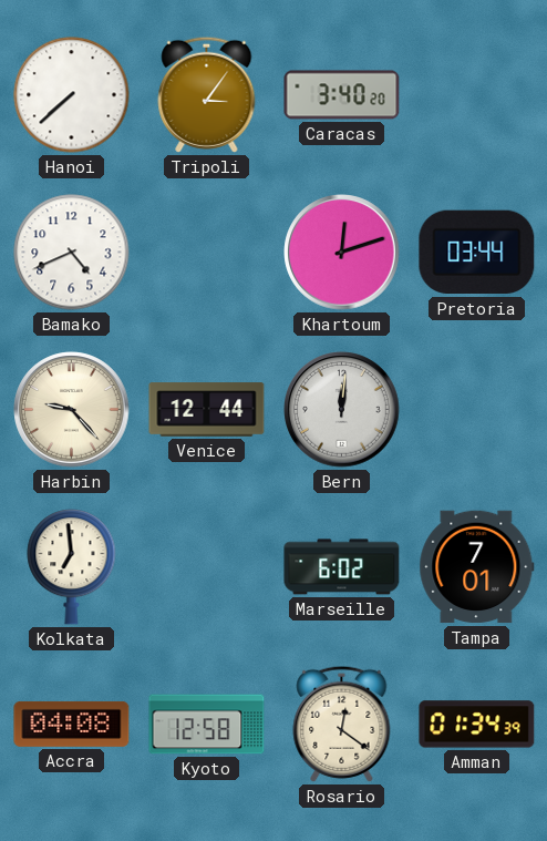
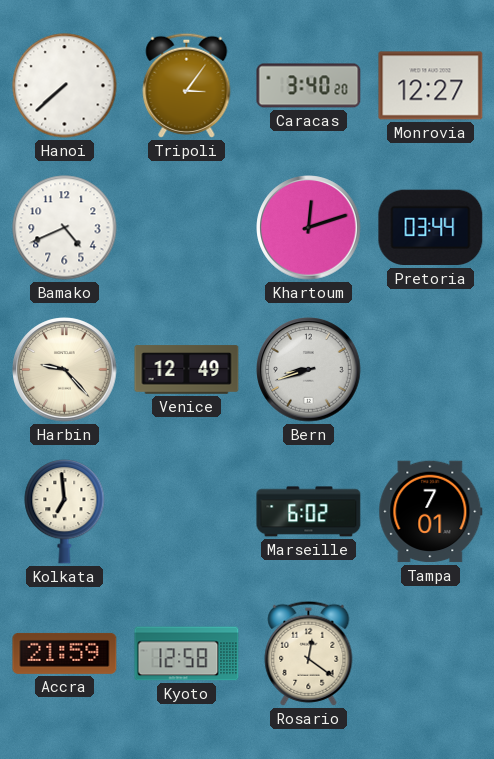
Monrovia: none -> 12:27
Venice: 12:44 -> 12:49
Bern: 12:01 -> 8:42
Accra: 04:08 -> 21:59
Amman: 01:34 -> none
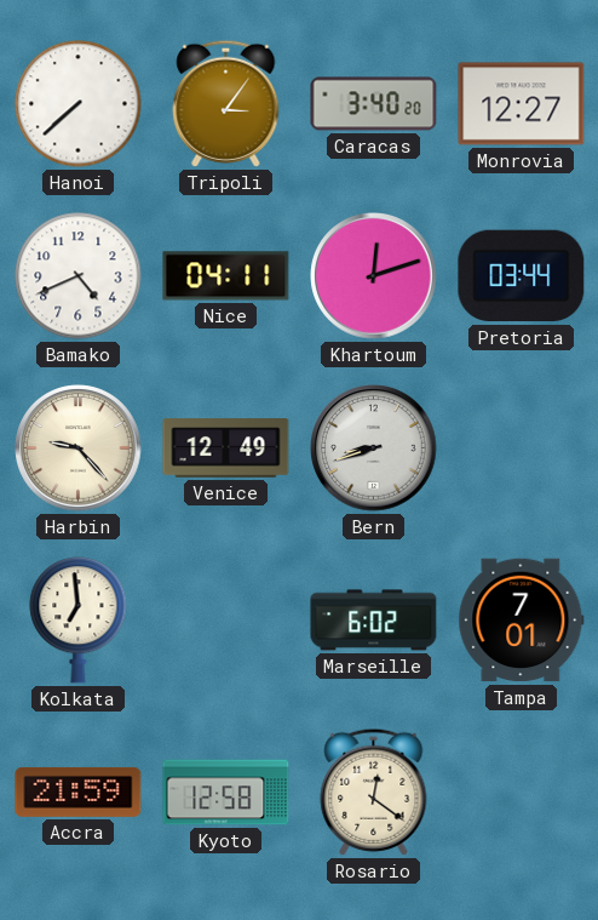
Nice: none -> 04:11
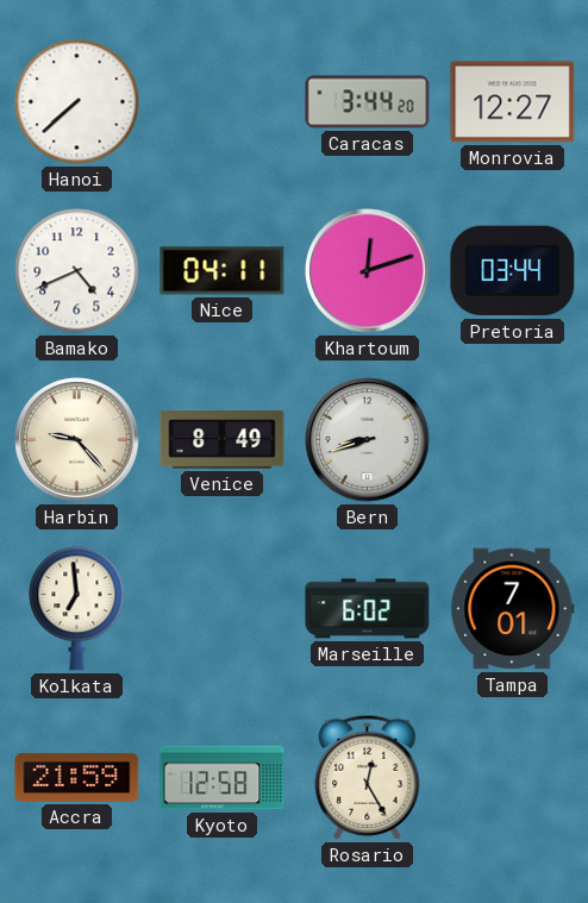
Tripoli: 3:06 -> none
Caracas: 3:40 -> 3:44
Venice: 12:49 -> 8:49
Rosario: 12:21 -> 12:25
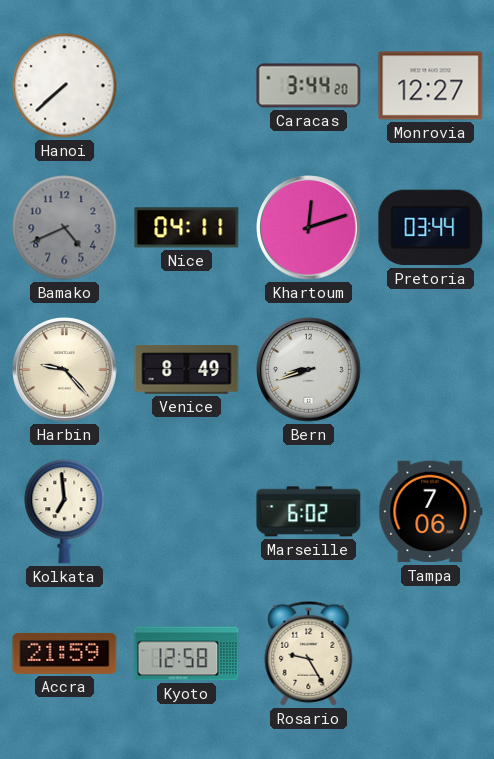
Bamako dial: white -> grey
Tampa: 7:01 -> 7:06
Rosario: 12:25 -> 9:25
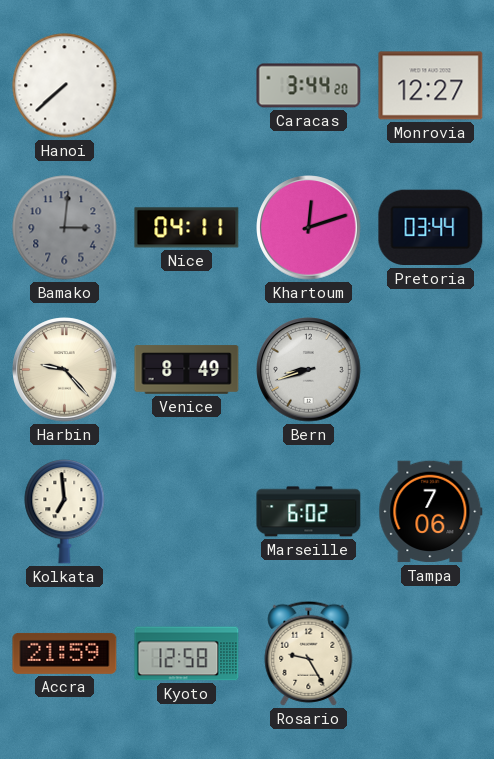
Bamako: 4:41 -> 3:01
